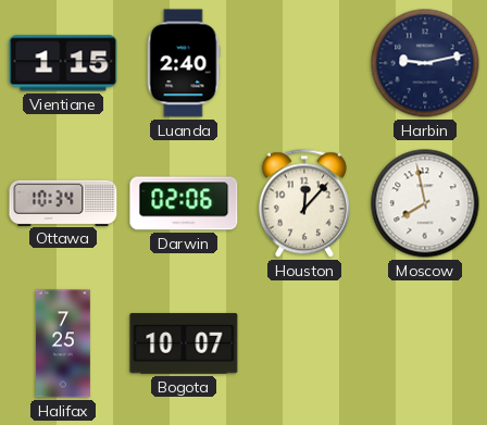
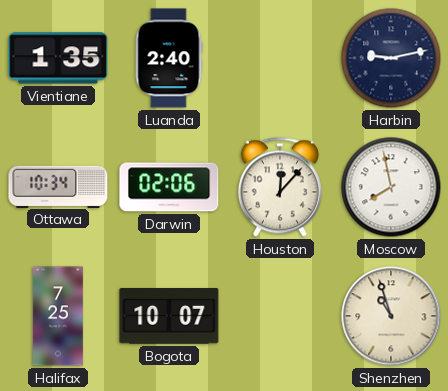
Vientiane: 1:15 -> 1:35
Shenzhen: none -> 10:57
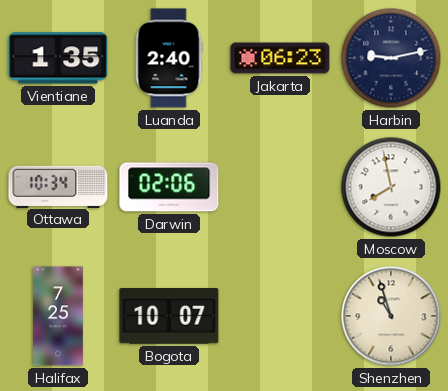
Jakarta: none -> 06:23
Houston: 12:07 -> none
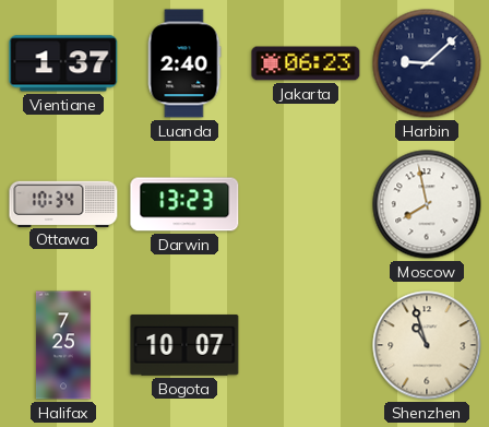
Vientiane: 1:35 -> 1:37
Harbin: 9:13 -> 9:08
Darwin: 02:06 -> 13:23
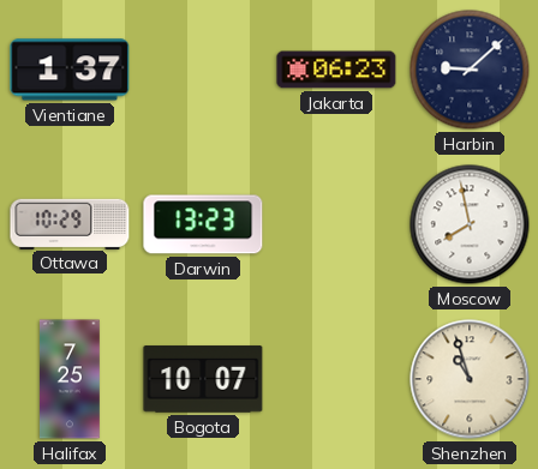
Luanda: 2:40 -> none
Ottawa: 10:34 -> 10:29
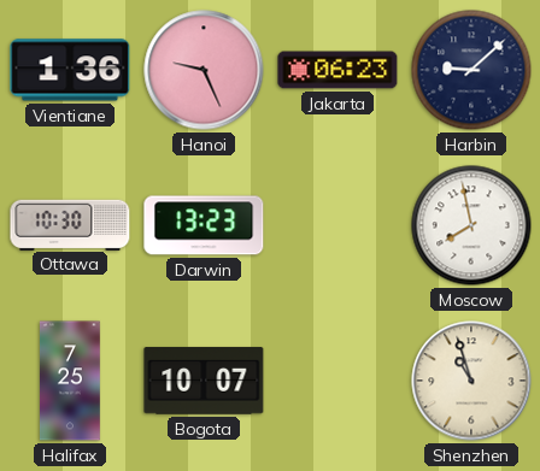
Vientiane: 1:37 -> 1:36
Hanoi: none -> 9:26
Ottawa: 10:29 -> 10:30
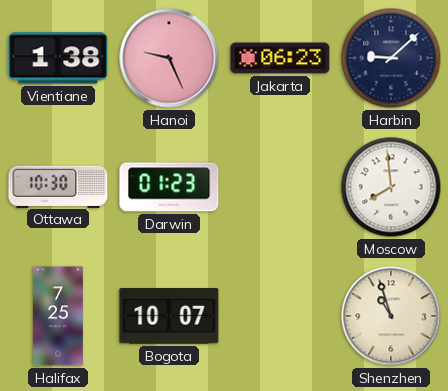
Vientiane: 1:36 -> 1:38
Darwin: 13:23 -> 01:23
Moscow: 7:58 -> 7:59
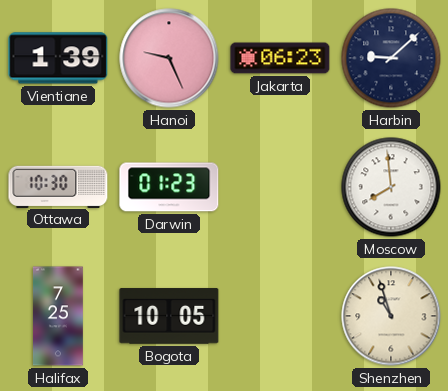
Vientiane: 1:38 -> 1:39
Bogota: 10:07 -> 10:05
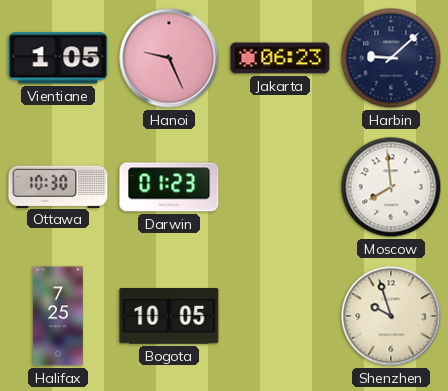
Vientiane: 1:39 -> 1:05
Shenzhen: 10:57 -> 9:57
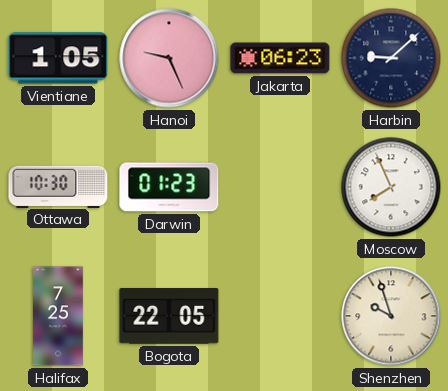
Moscow: 7:59 -> 7:56
Bogota: 10:05 -> 22:05
